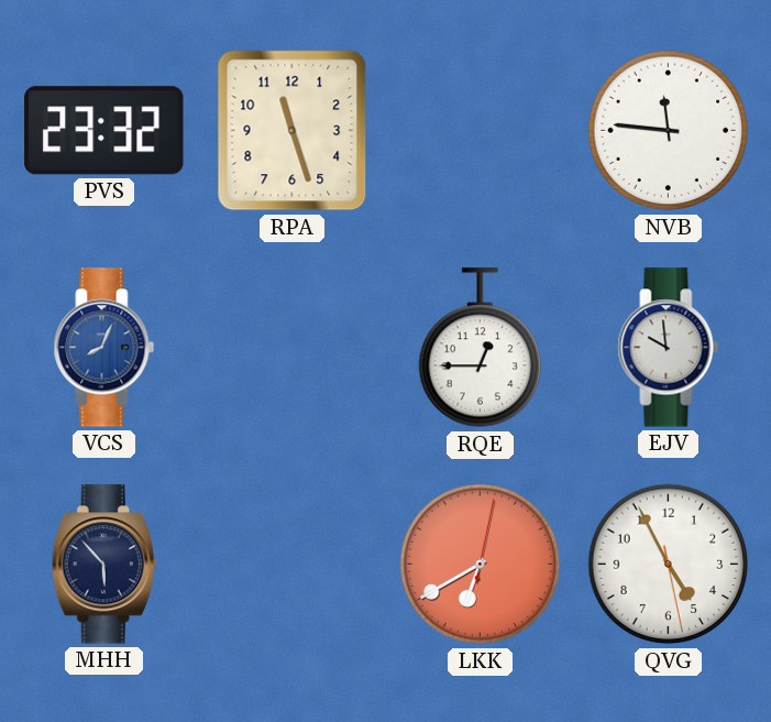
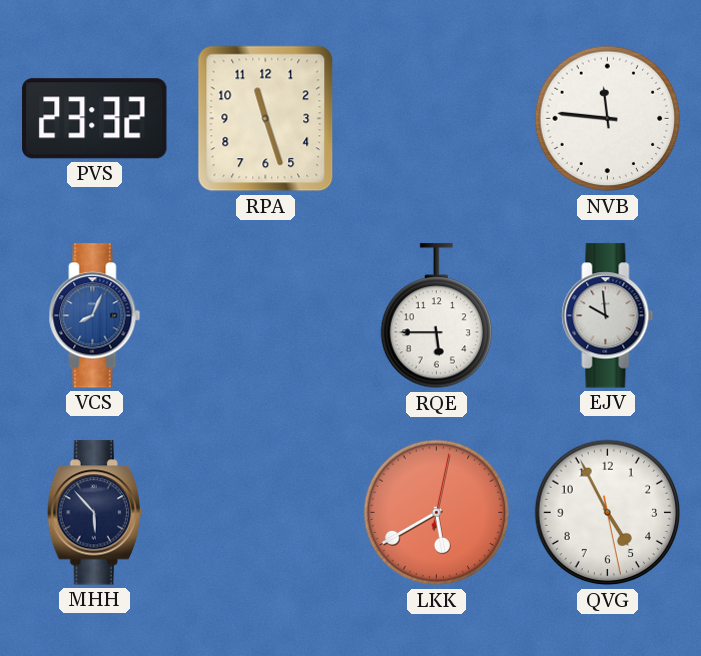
RQE: 12:45 -> 5:45
LKK: 6:40 -> 5:40
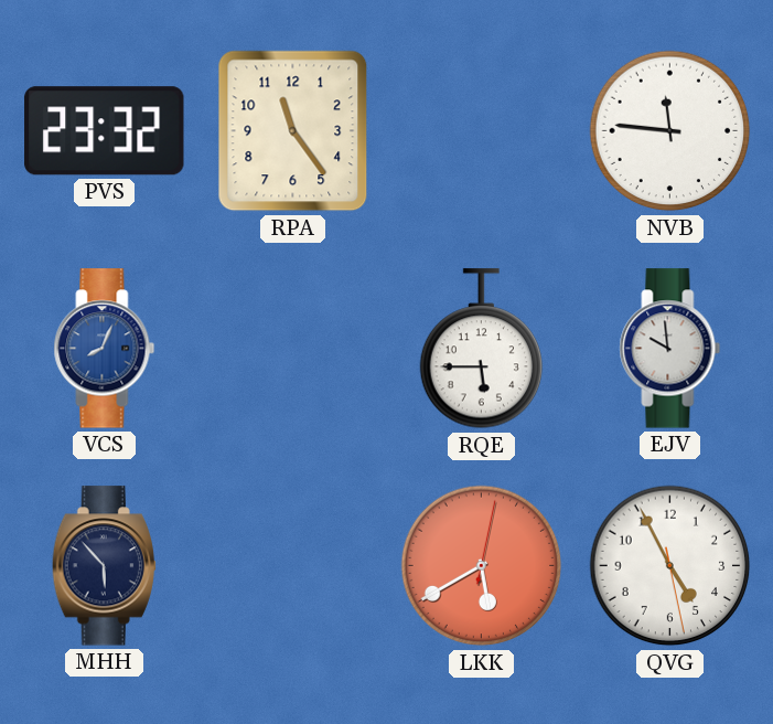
RPA: 11:27 -> 11:24
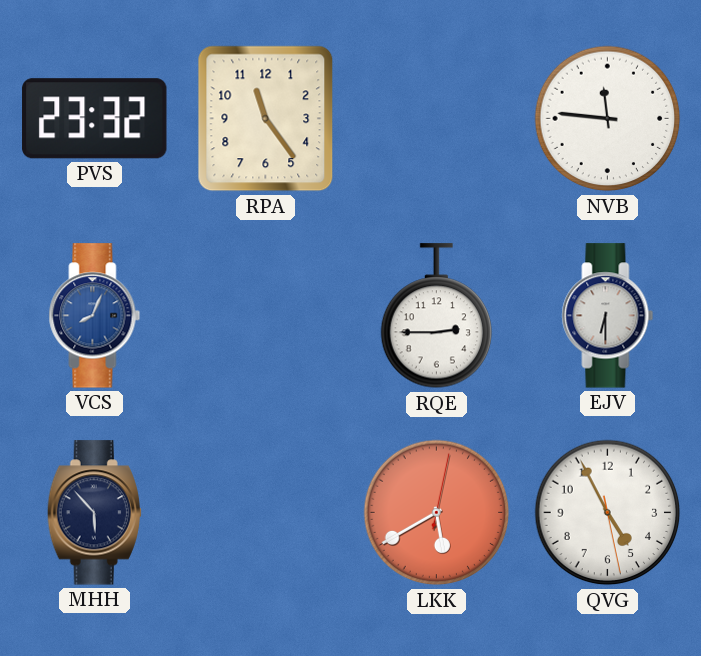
RQE: 5:45 -> 2:45
EJV: 9:59 -> 6:30
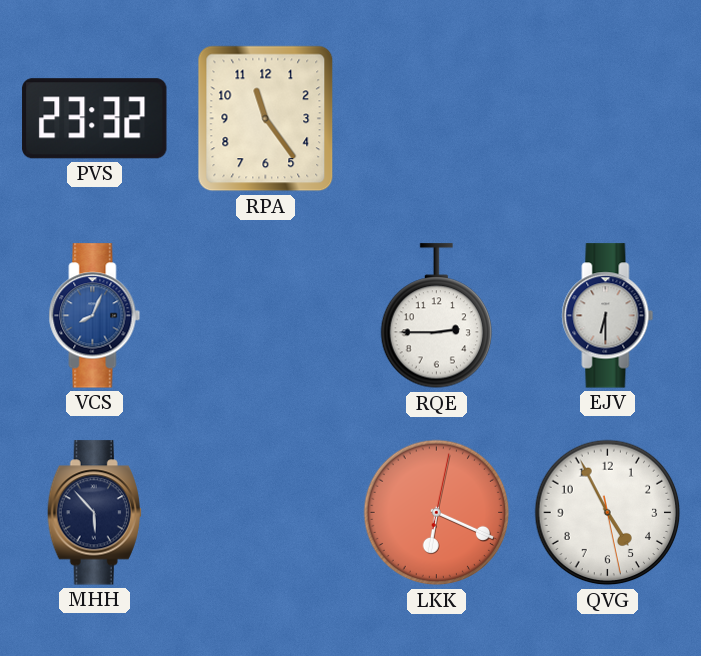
NVB: 11:46 -> none
LKK: 5:40 -> 6:19
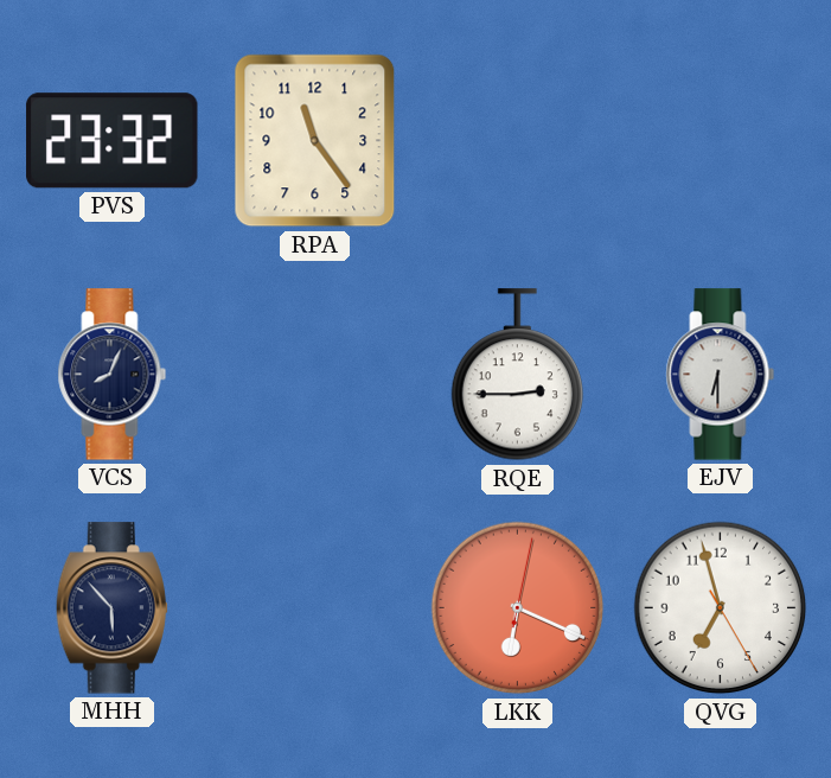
VCS dial: blue -> navy
QVG: 4:55 -> 6:57
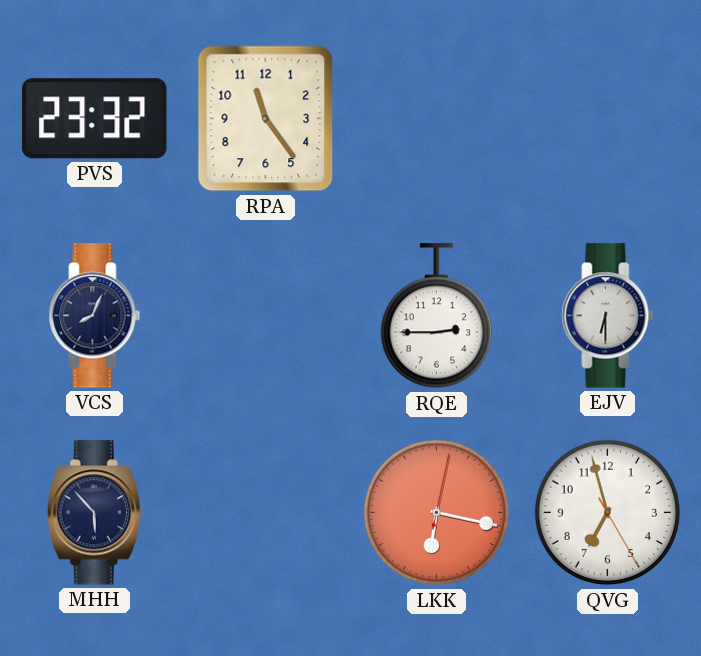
LKK: 6:19 -> 6:17
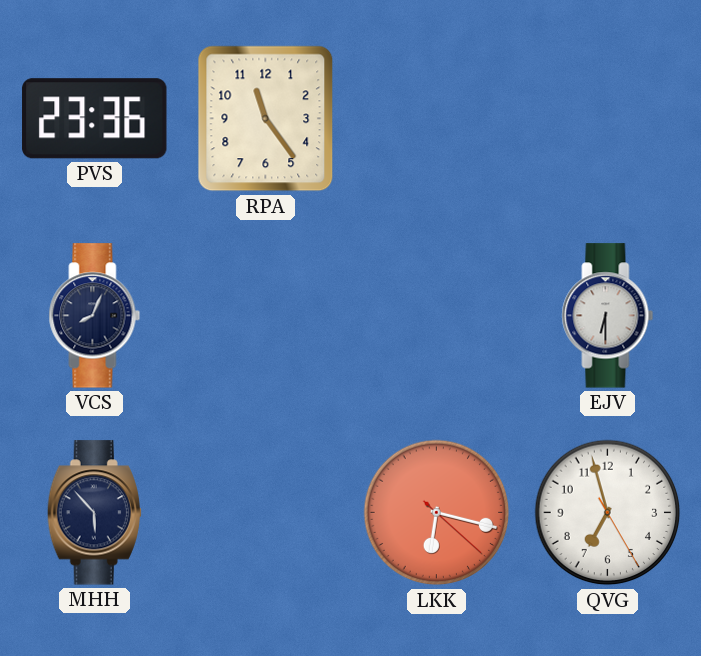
PVS: 23:32 -> 23:36
RQE: 2:45 -> none
LKK: 6:17:02 -> 6:17:22
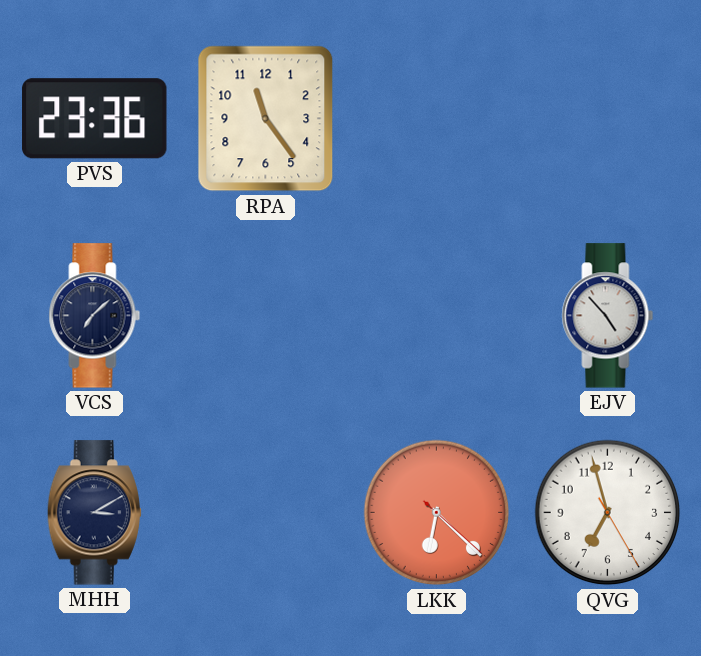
VCS: 8:04 -> 7:08
EJV: 6:30 -> 4:53
MHH: 5:53 -> 3:10
LKK: 6:17 -> 6:22
